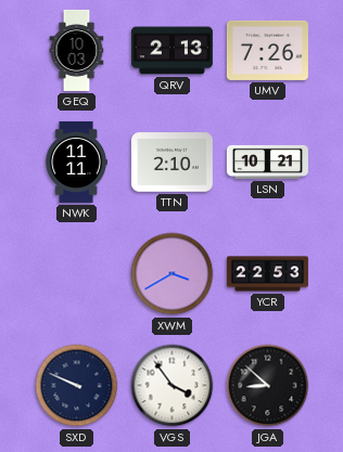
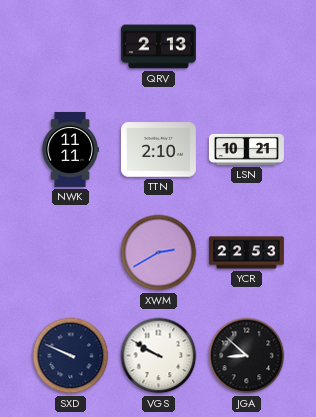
GEQ: 10:03 -> none
UMV: 7:26 -> none
XWM: 3:40 -> 2:40
VGS: 3:54 -> 9:50
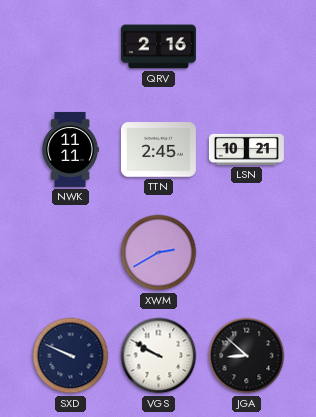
QRV: 2:13 -> 2:16
TTN: 2:10 -> 2:45
YCR: 22:53 -> none
